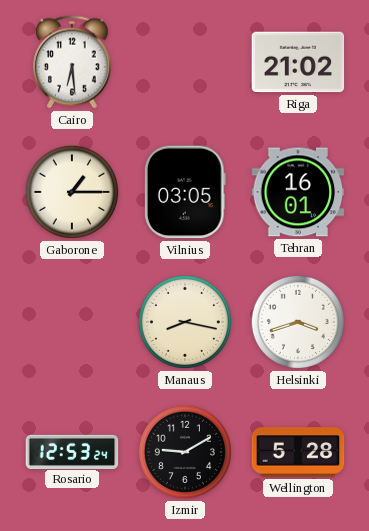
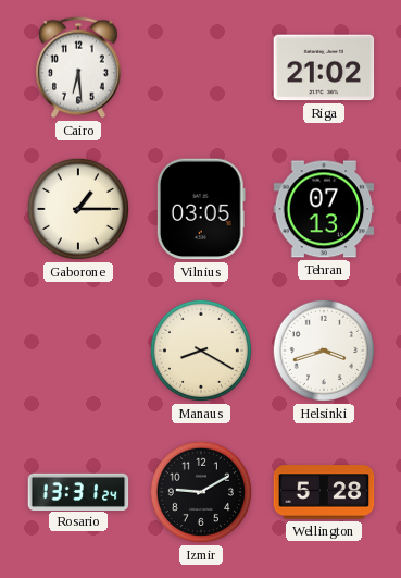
Tehran: 16:01 -> 07:13
Manaus: 8:17 -> 8:20
Rosario: 12:53 -> 13:31
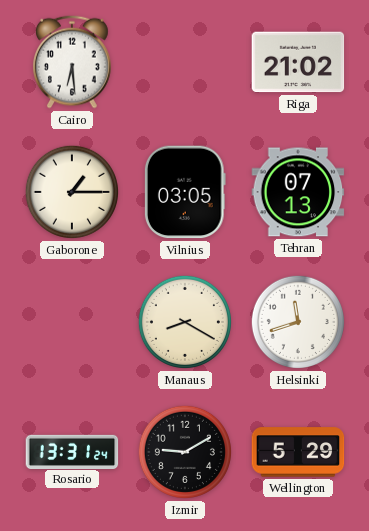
Helsinki: 3:42 -> 11:42
Wellington: 5:28 -> 5:29
